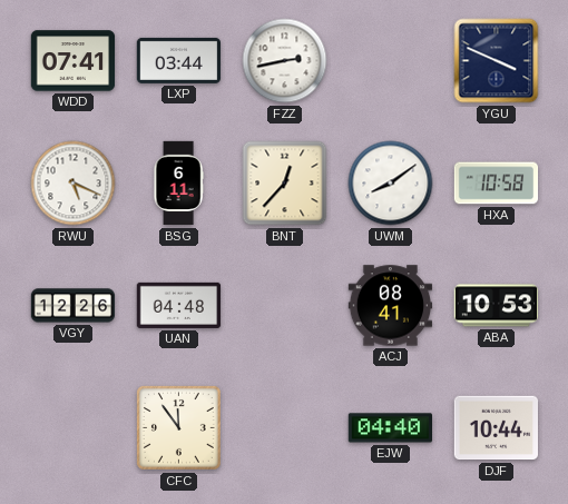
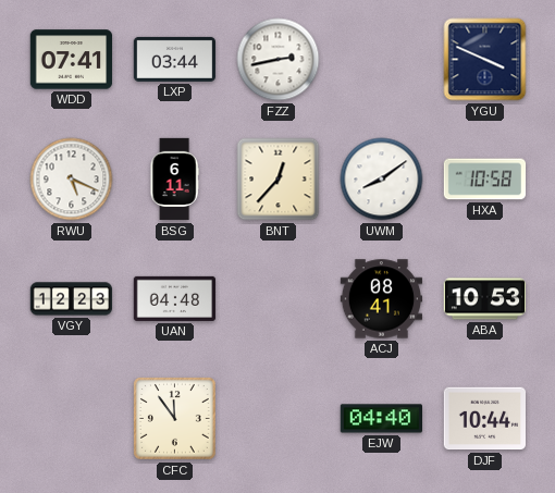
VGY: 12:26 -> 12:23
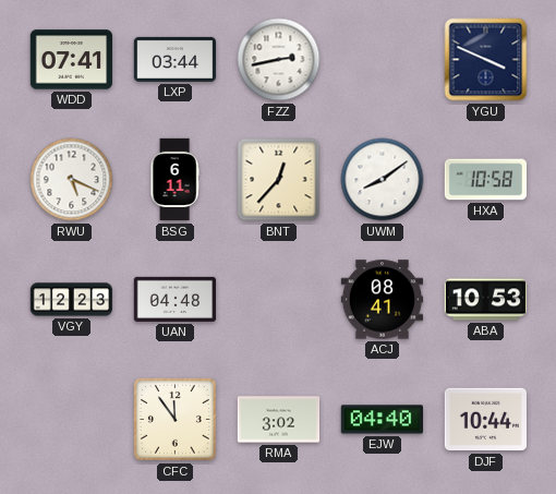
RMA: none -> 3:02
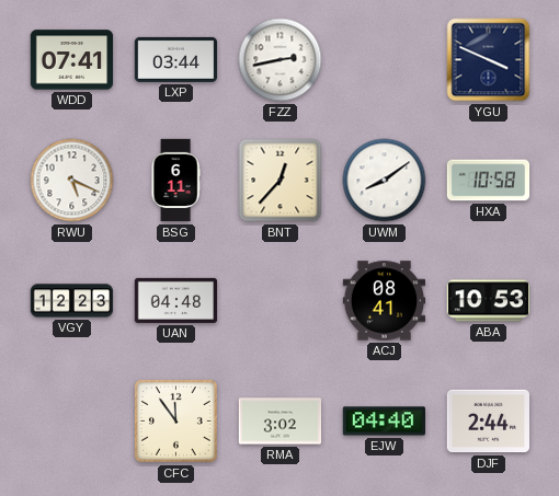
DJF: 10:44 -> 2:44
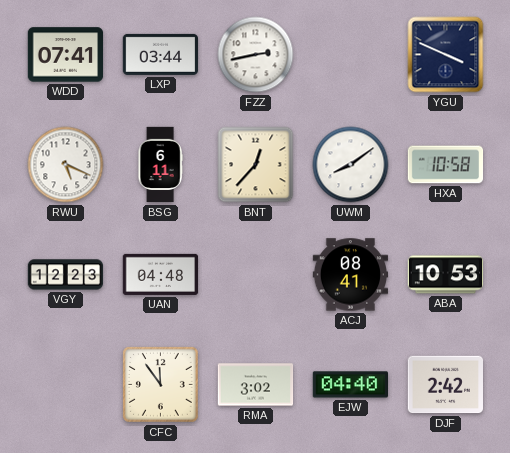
DJF: 2:44 -> 2:42
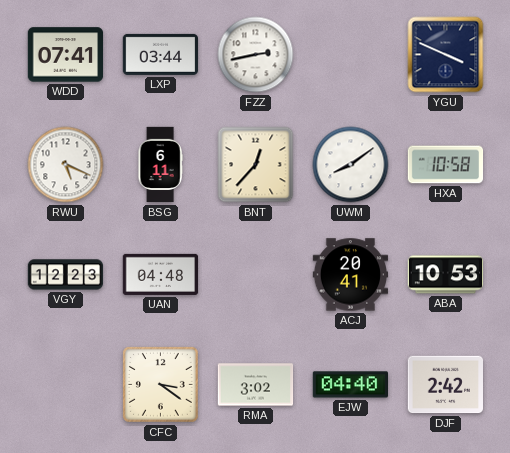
ACJ: 08:41 -> 20:41
CFC: 11:54 -> 3:21
